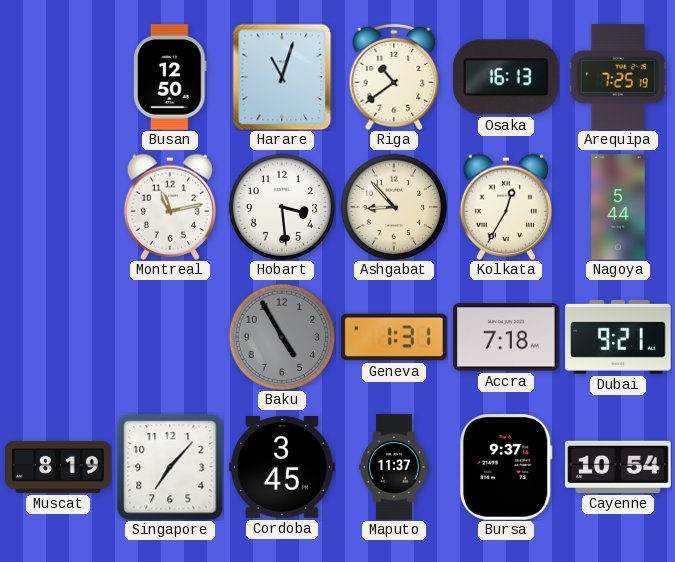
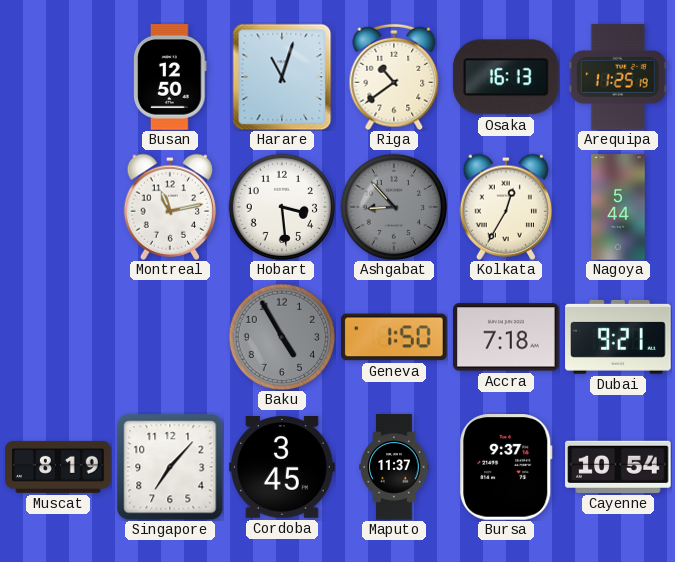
Arequipa: 7:25 -> 11:25
Ashgabat dial: cream -> grey
Geneva: 1:31 -> 1:50
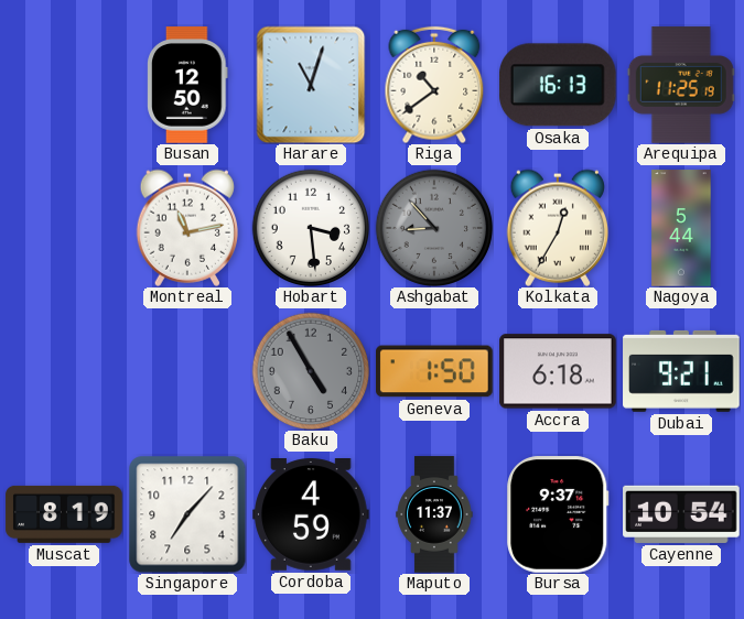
Accra: 7:18 -> 6:18
Cordoba: 3:45 -> 4:59
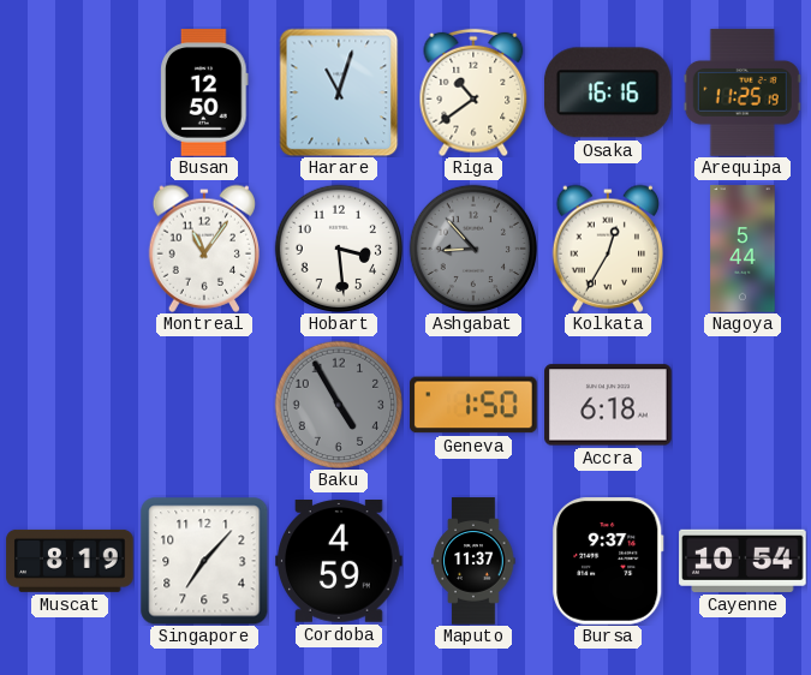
Osaka: 16:13 -> 16:16
Montreal: 11:13 -> 11:06
Dubai: 9:21 -> none
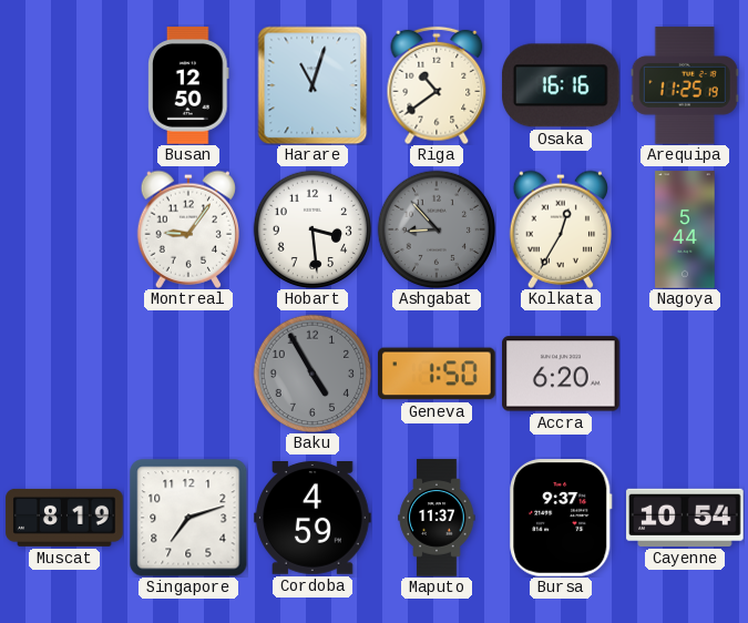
Montreal: 11:06 -> 9:06
Accra: 6:18 -> 6:20
Singapore: 7:07 -> 7:12
